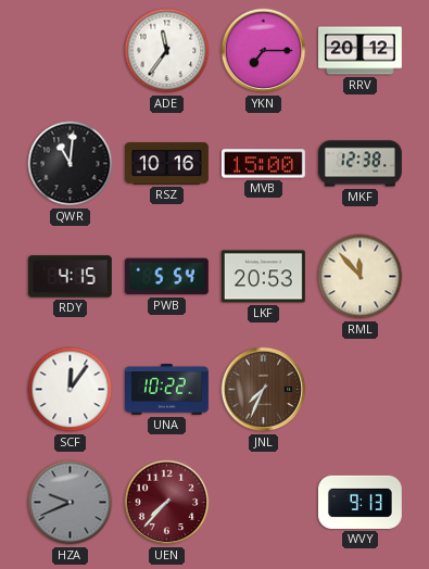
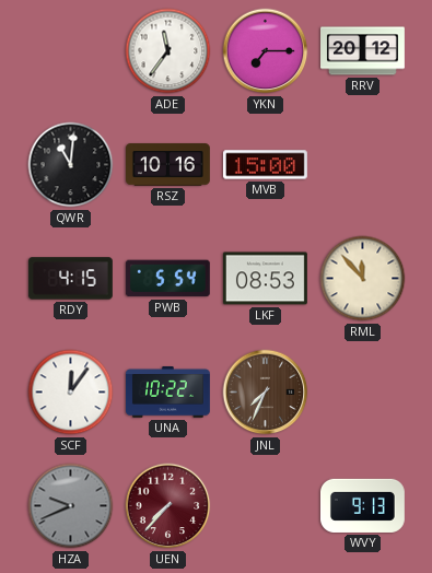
MKF: 12:38 -> none
LKF: 20:53 -> 08:53
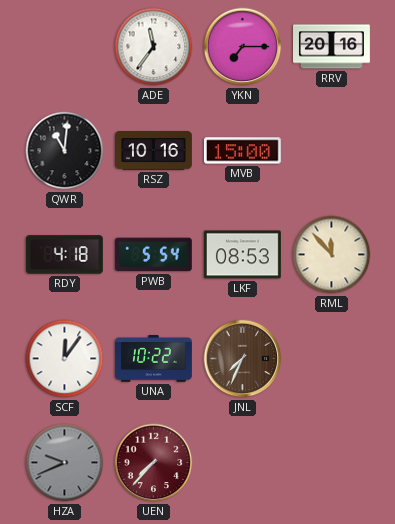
RRV: 20:12 -> 20:16
RDY: 4:15 -> 4:18
WVY: 9:13 -> none
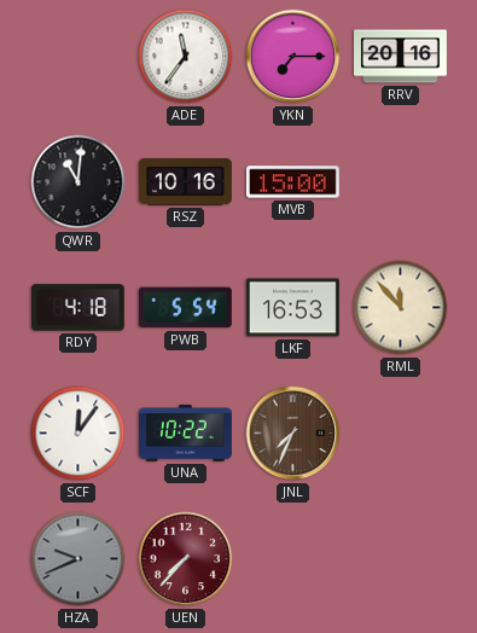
LKF: 08:53 -> 16:53
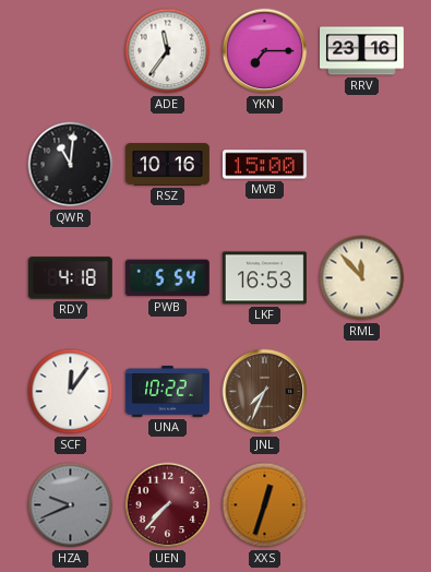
RRV: 20:16 -> 23:16
XXS: none -> 12:33
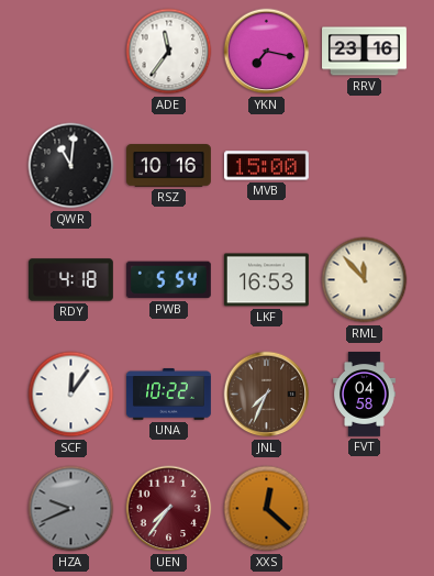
YKN: 7:15 -> 7:17
FVT: none -> 04:58
UEN: 7:37 -> 7:36
XXS: 12:33 -> 12:22
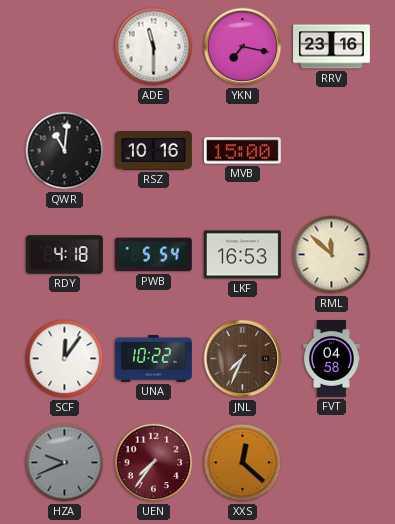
ADE: 11:36 -> 11:30
RML: 11:53 -> 11:52
